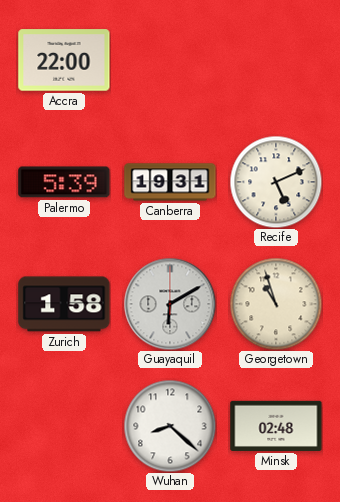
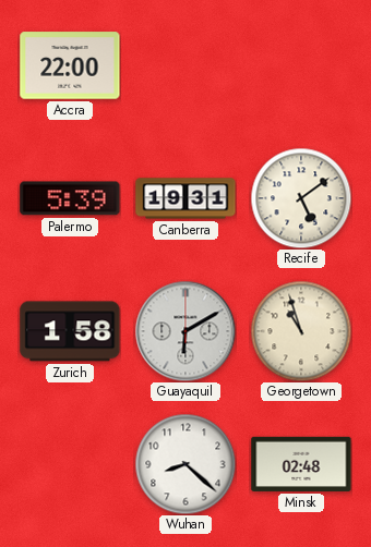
Recife: 5:11 -> 5:09
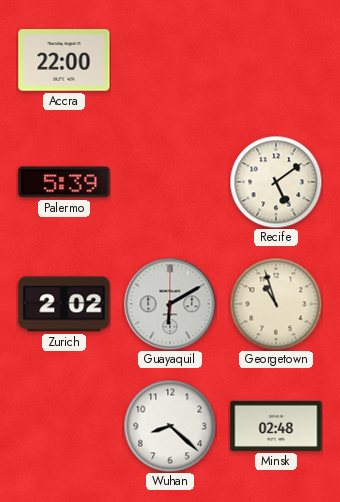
Canberra: 19:31 -> none
Zurich: 1:58 -> 2:02
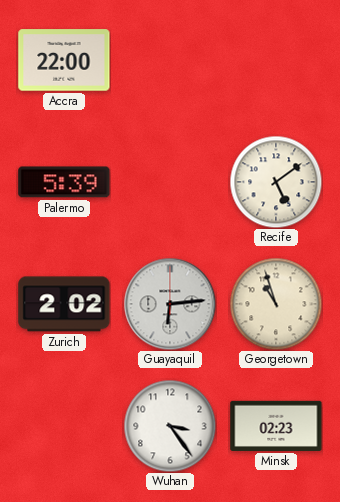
Guayaquil: 6:10 -> 6:14
Wuhan: 8:22 -> 3:24
Minsk: 02:48 -> 02:23
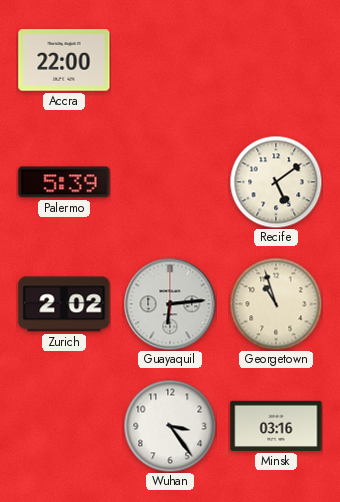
Minsk: 02:23 -> 03:16
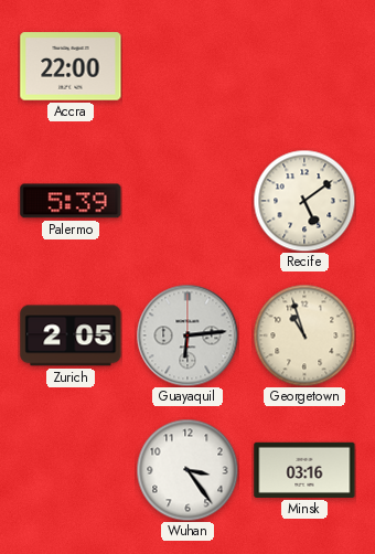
Zurich: 2:02 -> 2:05
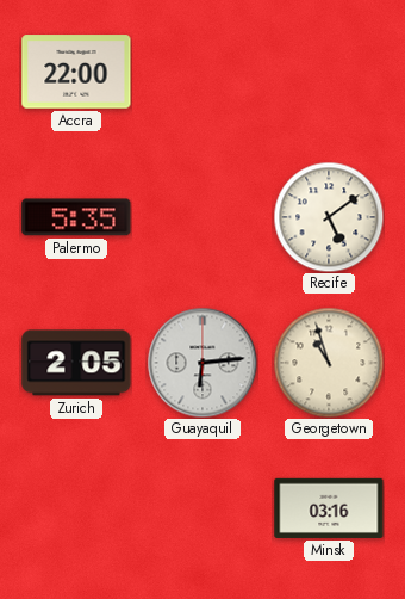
Palermo: 5:39 -> 5:35
Wuhan: 3:24 -> none
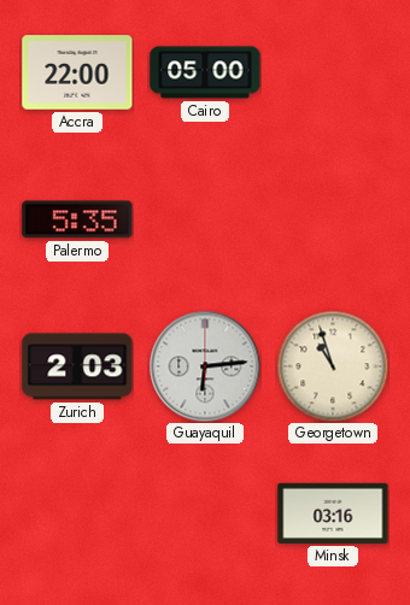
Cairo: none -> 05:00
Recife: 5:09 -> none
Zurich: 2:05 -> 2:03
